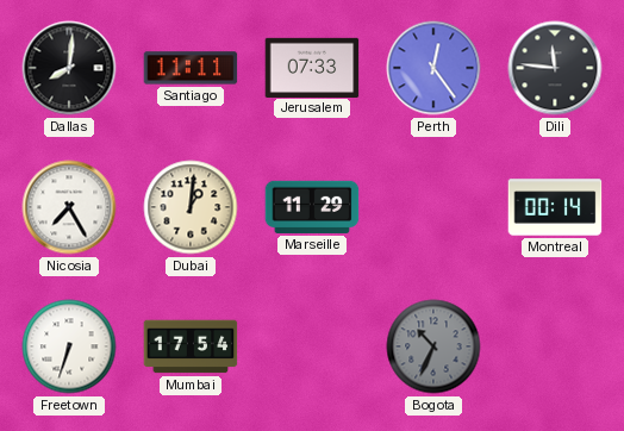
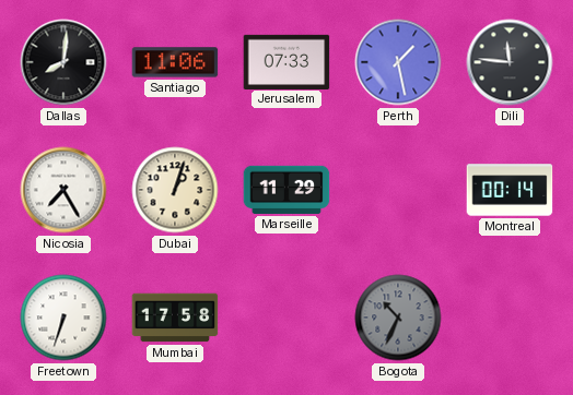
Santiago: 11:11 -> 11:06
Perth: 12:24 -> 1:28
Dubai: 1:01 -> 1:03
Mumbai: 17:54 -> 17:58
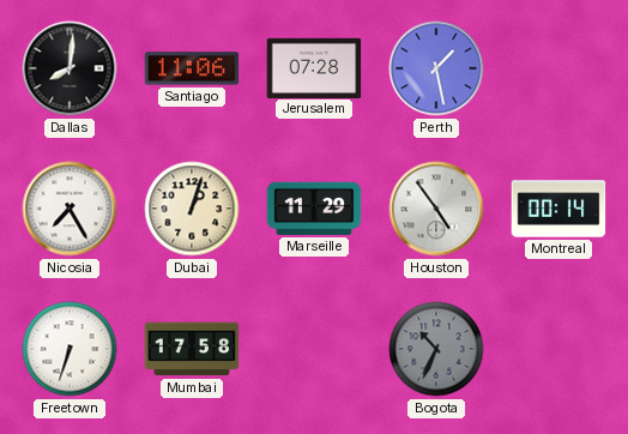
Jerusalem: 07:33 -> 07:28
Dili: 11:46 -> none
Houston: none -> 4:54
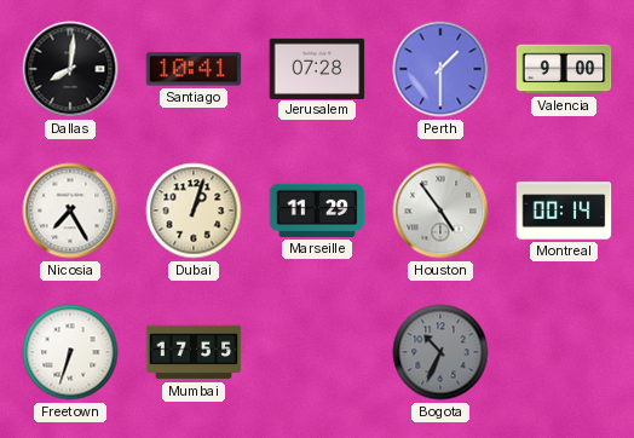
Santiago: 11:06 -> 10:41
Perth: 1:28 -> 1:30
Valencia: none -> 9:00
Mumbai: 17:58 -> 17:55
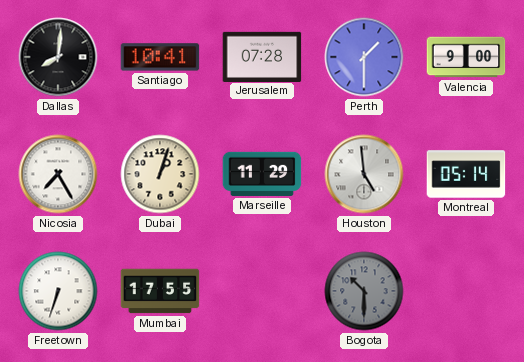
Houston: 4:54 -> 4:59
Montreal: 00:14 -> 05:14
Bogota: 10:34 -> 10:30
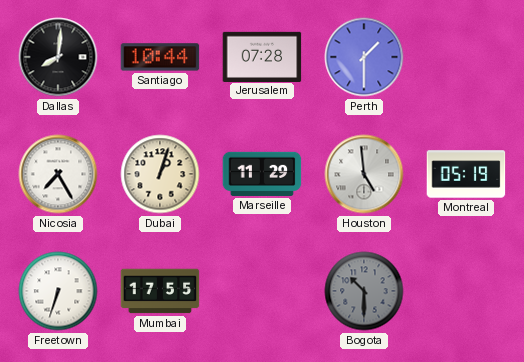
Santiago: 10:41 -> 10:44
Valencia: 9:00 -> none
Montreal: 05:14 -> 05:19
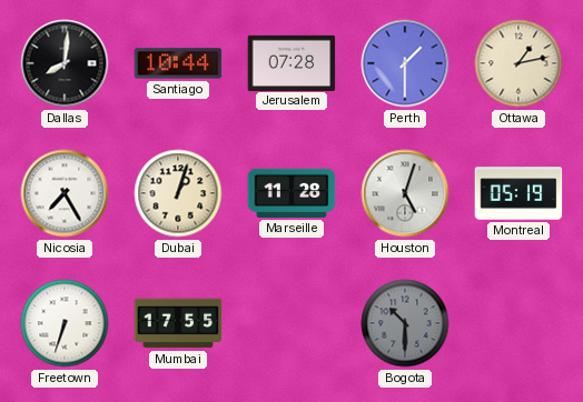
Ottawa: none -> 1:13
Marseille: 11:29 -> 11:28
Houston: 4:59 -> 5:03
